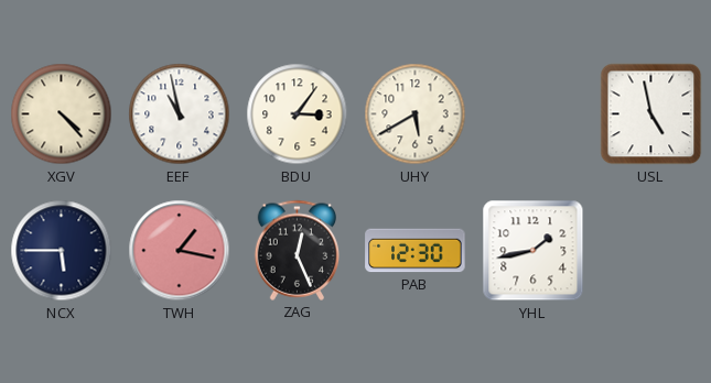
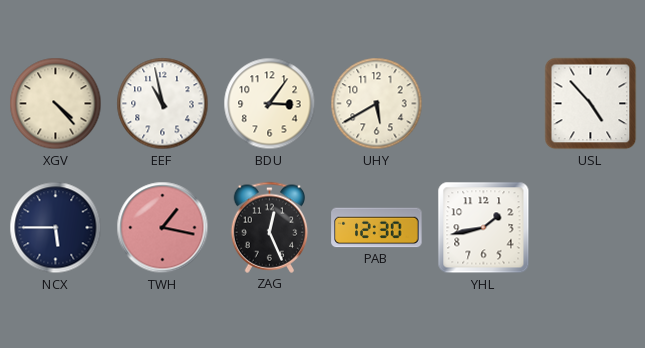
USL: 4:58 -> 4:53
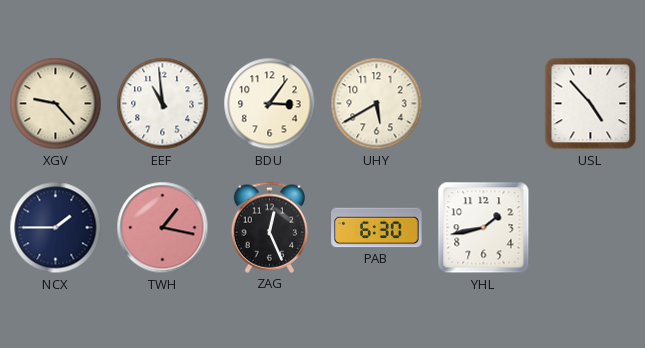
XGV: 4:23 -> 9:23
EEF: 10:58 -> 10:59
NCX: 5:45 -> 1:45
PAB: 12:30 -> 6:30
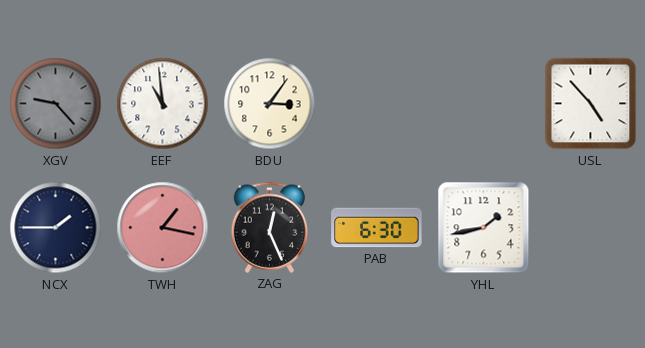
XGV dial: cream -> grey
UHY: 5:40 -> none
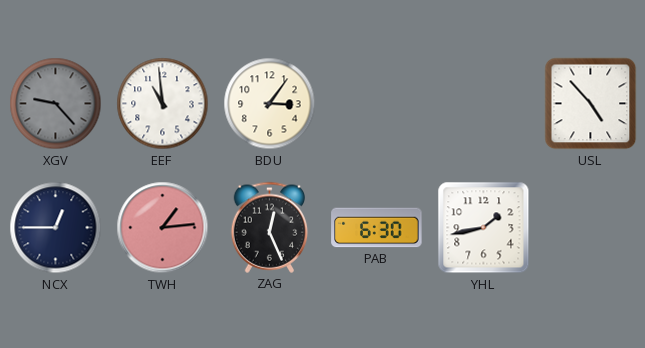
NCX: 1:45 -> 12:45
TWH: 1:17 -> 1:14
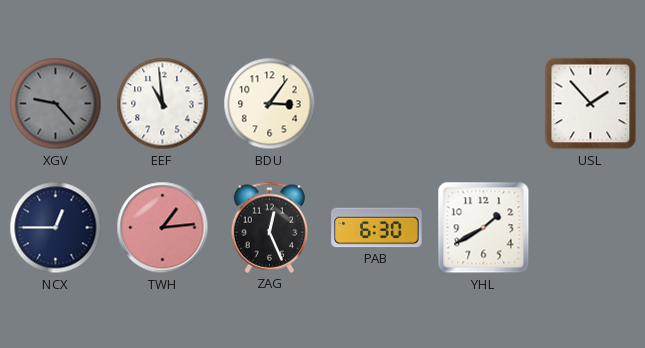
USL: 4:53 -> 1:53
YHL: 1:43 -> 1:40
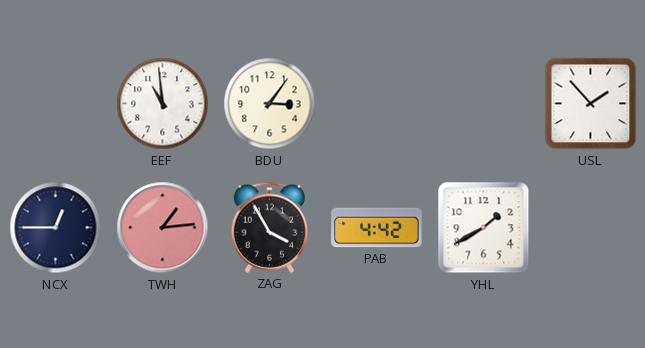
XGV: 9:23 -> none
ZAG: 12:26 -> 3:55
PAB: 6:30 -> 4:42
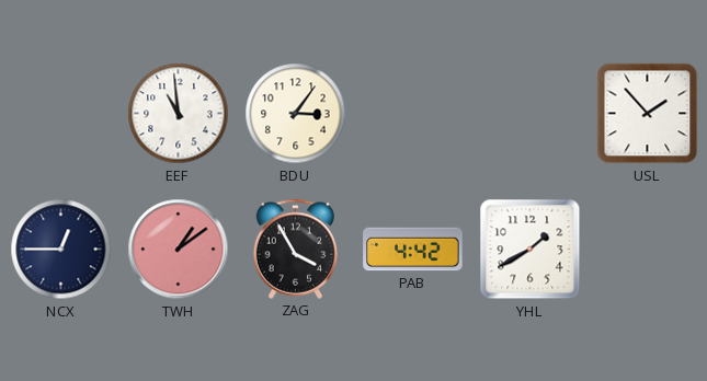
TWH: 1:14 -> 1:09
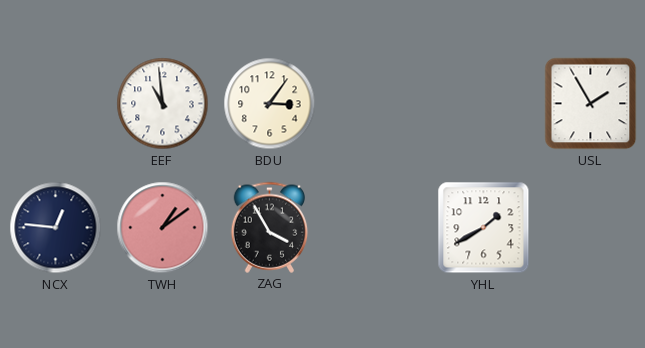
USL: 1:53 -> 1:55
NCX: 12:45 -> 12:46
PAB: 4:42 -> none
